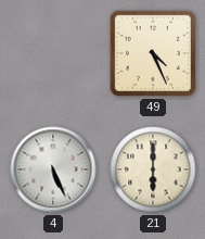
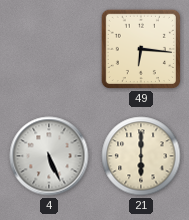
49: 4:26 -> 6:16
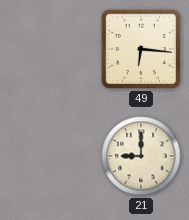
4: 5:26 -> none
21: 6:00 -> 9:00
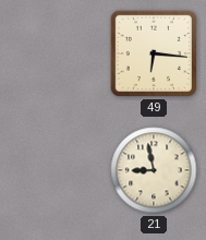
21: 9:00 -> 8:58
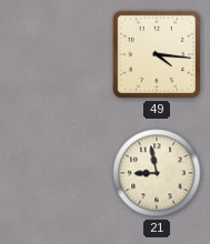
49: 6:16 -> 4:16
